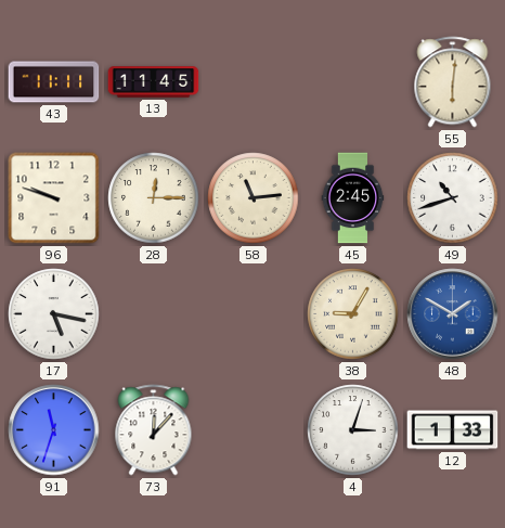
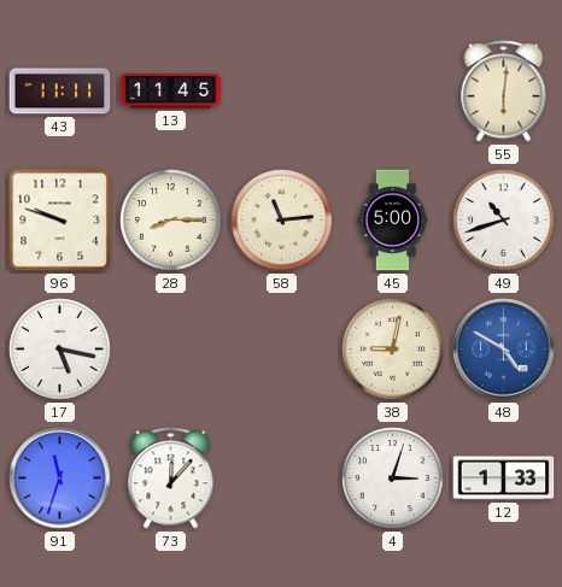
28: 12:15 -> 8:15
45: 2:45 -> 5:00
38: 9:05 -> 9:02
48: 1:50 -> 4:50
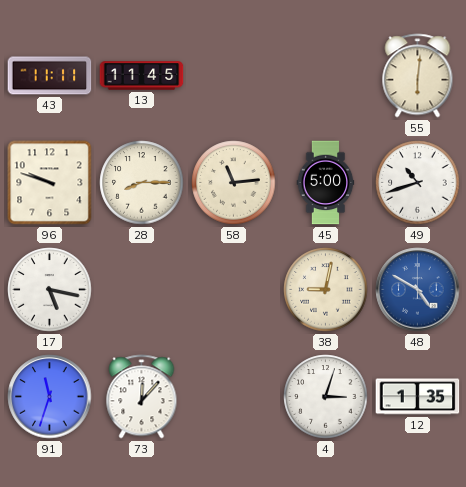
12: 1:33 -> 1:35
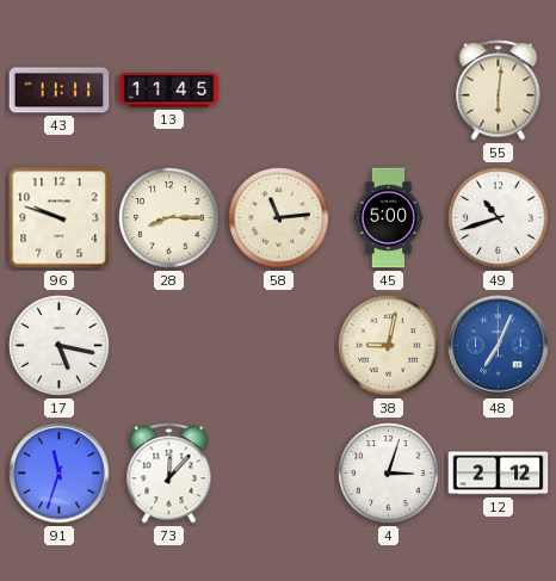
48: 4:50 -> 7:04
12: 1:35 -> 2:12
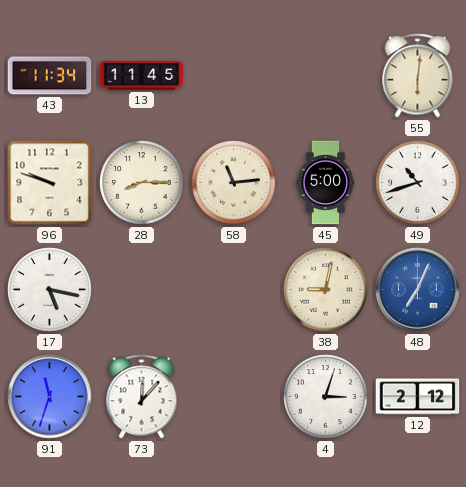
43: 11:11 -> 11:34
